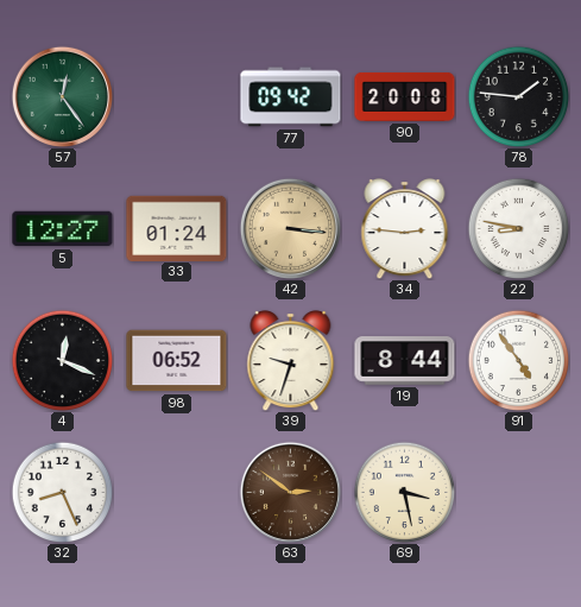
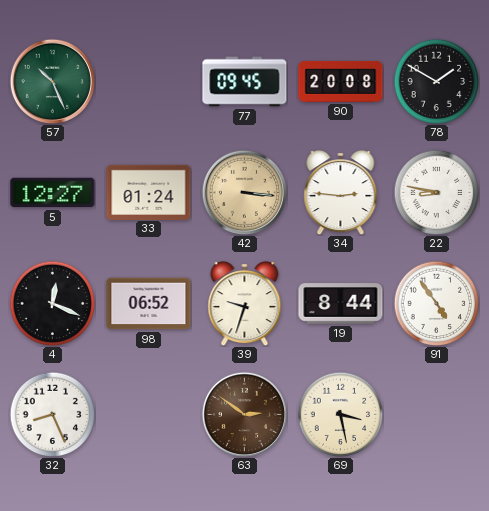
57: 12:24 -> 10:26
77: 09:42 -> 09:45
78: 1:46 -> 1:50
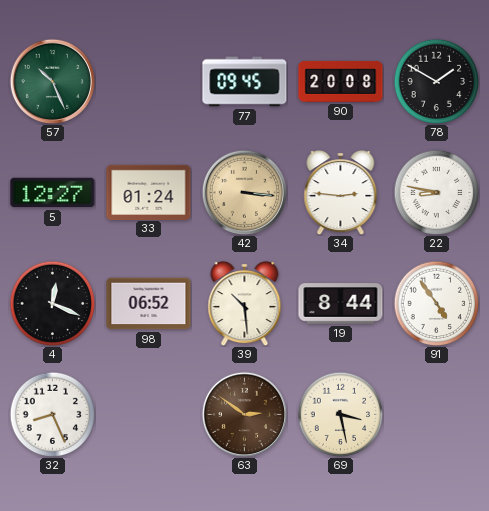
39: 9:33 -> 10:29
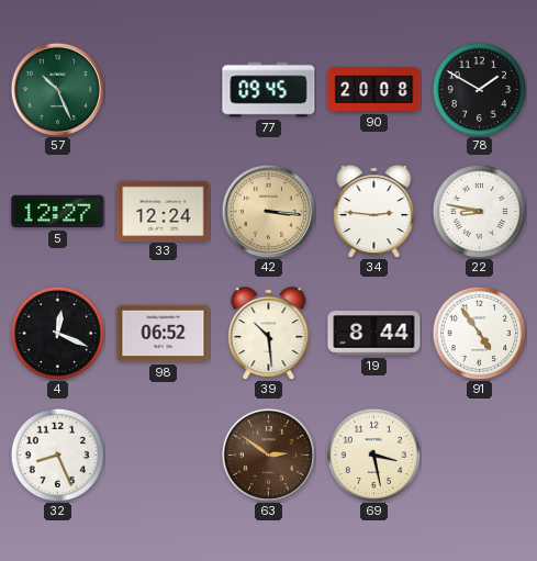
33: 01:24 -> 12:24
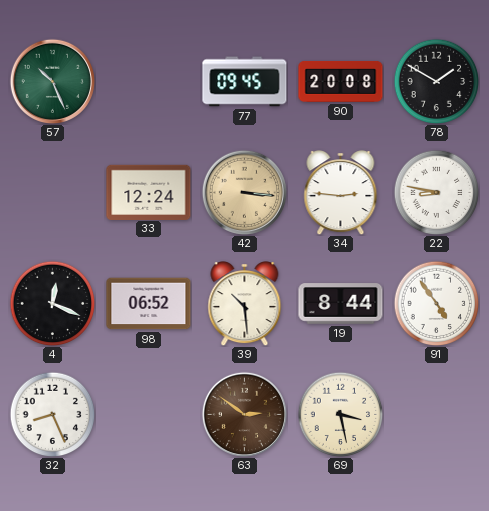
5: 12:27 -> none
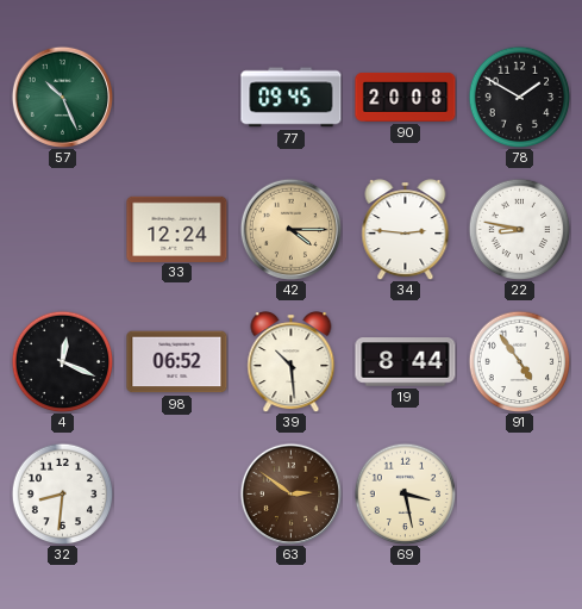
42: 3:16 -> 4:15
32: 8:26 -> 8:31
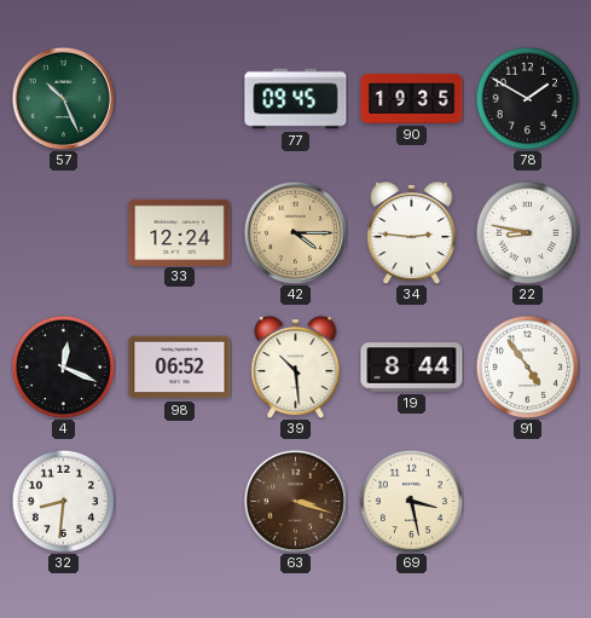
90: 20:08 -> 19:35
63: 2:51 -> 3:18
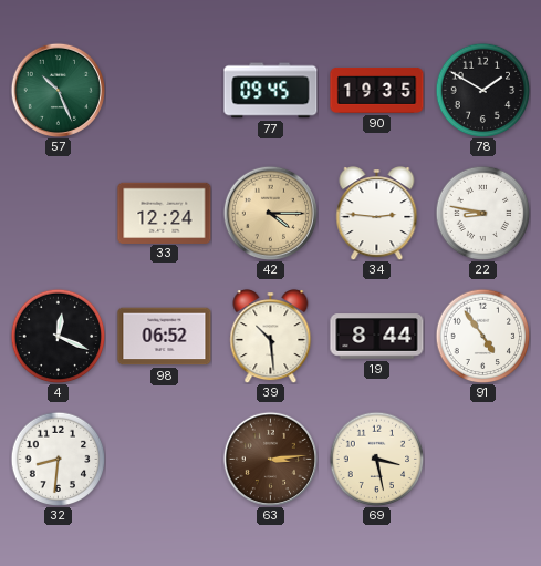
63: 3:18 -> 3:14
